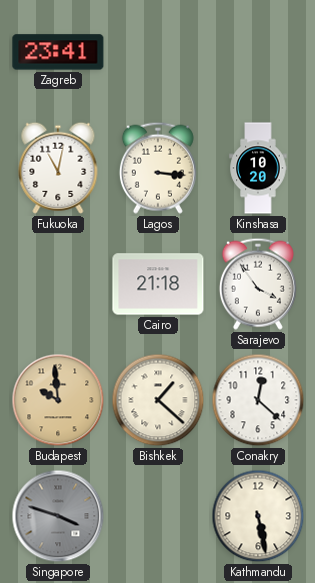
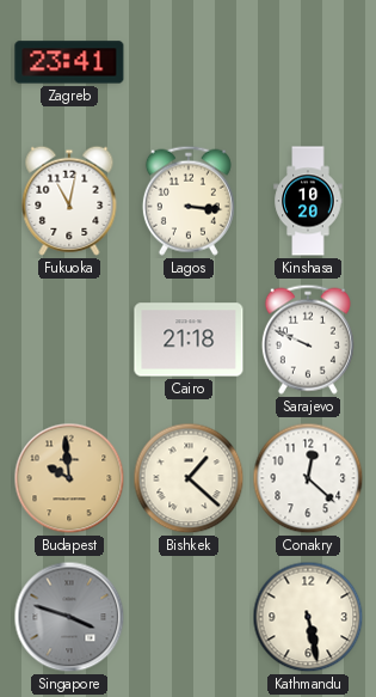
Sarajevo: 3:54 -> 9:49
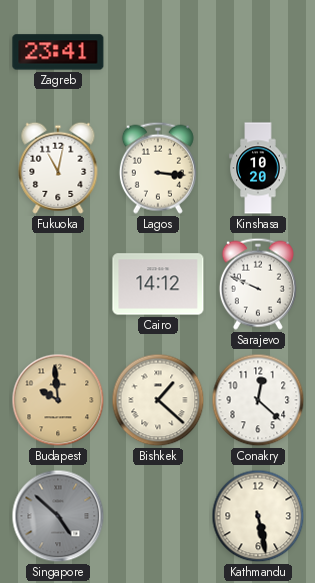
Cairo: 21:18 -> 14:12
Singapore: 3:48 -> 4:52
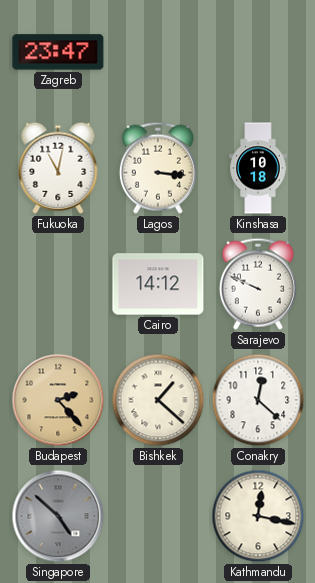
Zagreb: 23:41 -> 23:47
Kinshasa: 10:20 -> 10:18
Budapest: 9:59 -> 2:23
Kathmandu: 5:28 -> 12:17
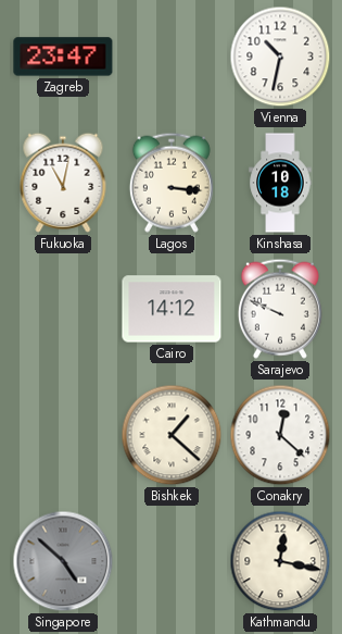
Vienna: none -> 10:32
Budapest: 2:23 -> none
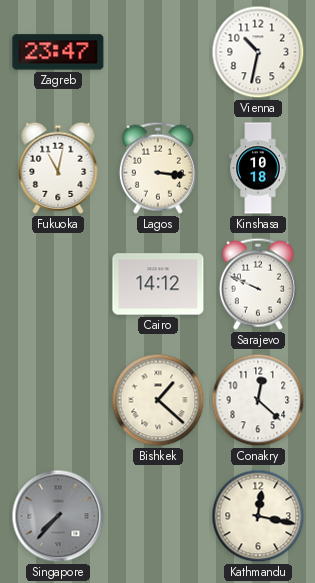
Singapore: 4:52 -> 7:37
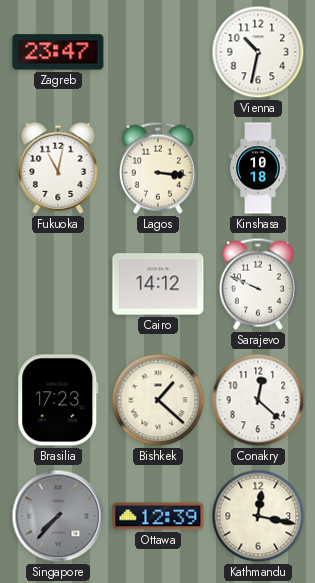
Brasilia: none -> 17:23
Ottawa: none -> 12:39
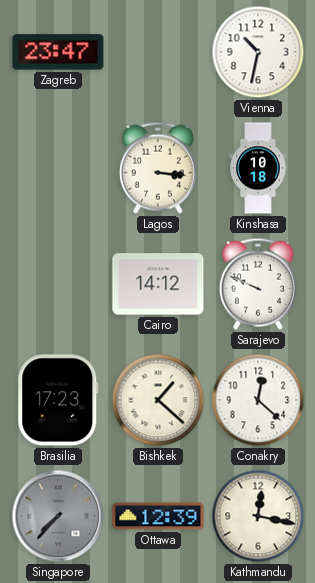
Fukuoka: 11:02 -> none
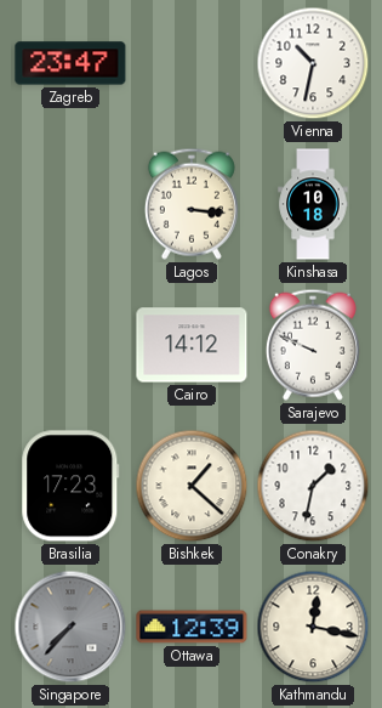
Conakry: 12:22 -> 1:32
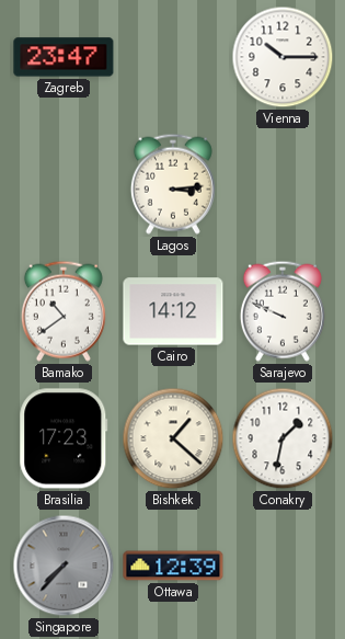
Vienna: 10:32 -> 10:15
Lagos: 3:16 -> 3:14
Kinshasa: 10:18 -> none
Bamako: none -> 10:39
Kathmandu: 12:17 -> none
